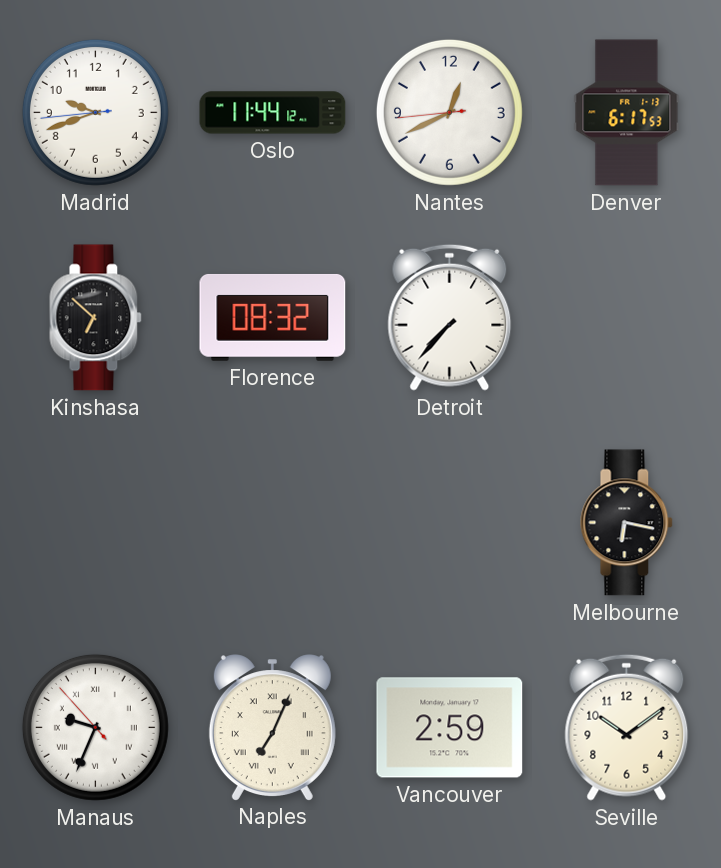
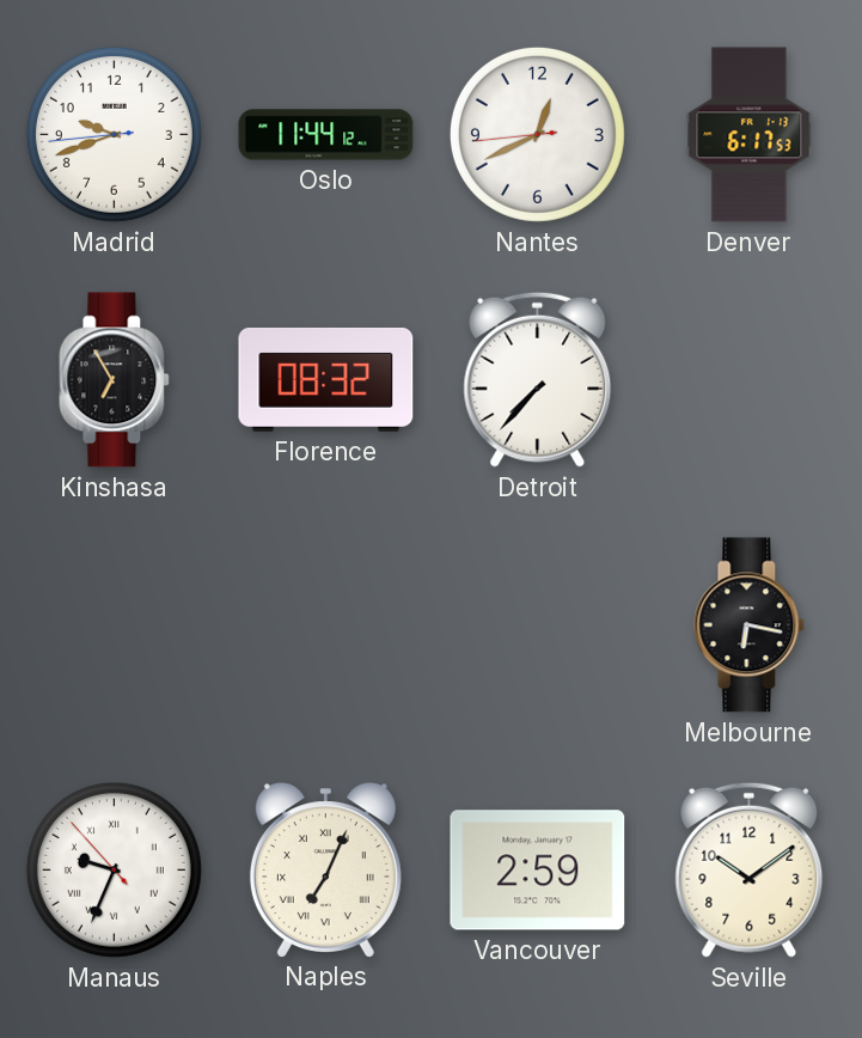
Kinshasa: 6:52 -> 6:55
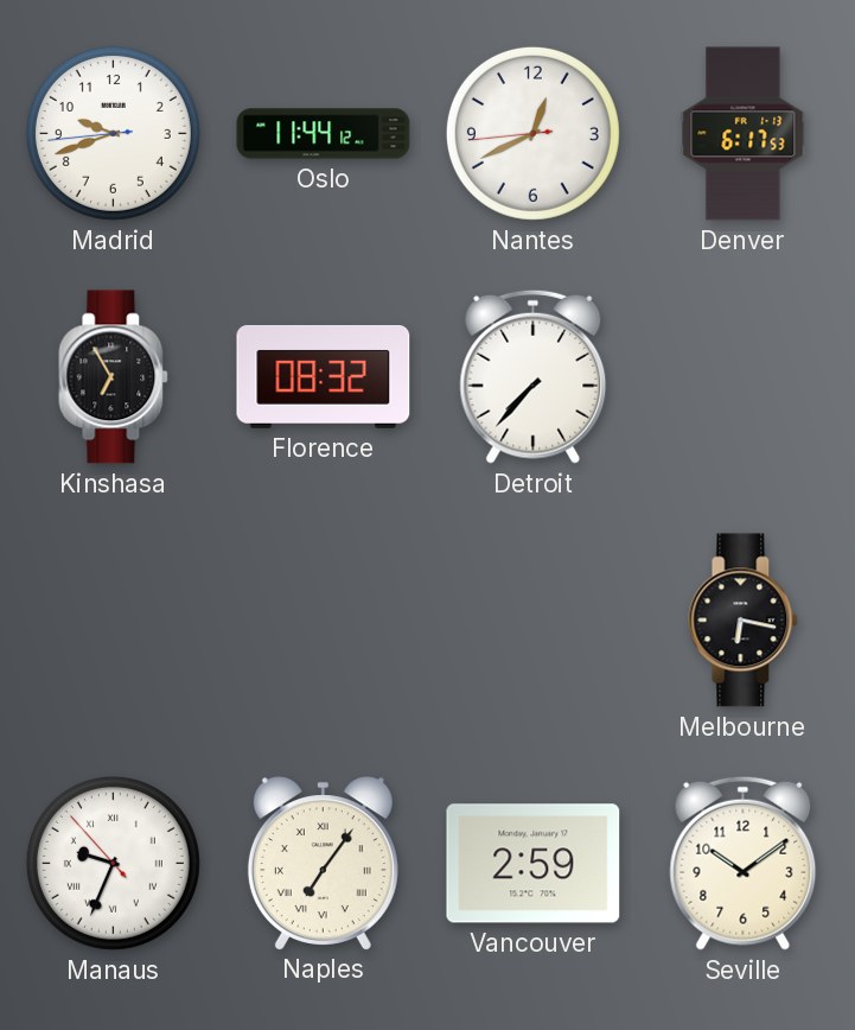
Naples: 7:04 -> 7:06
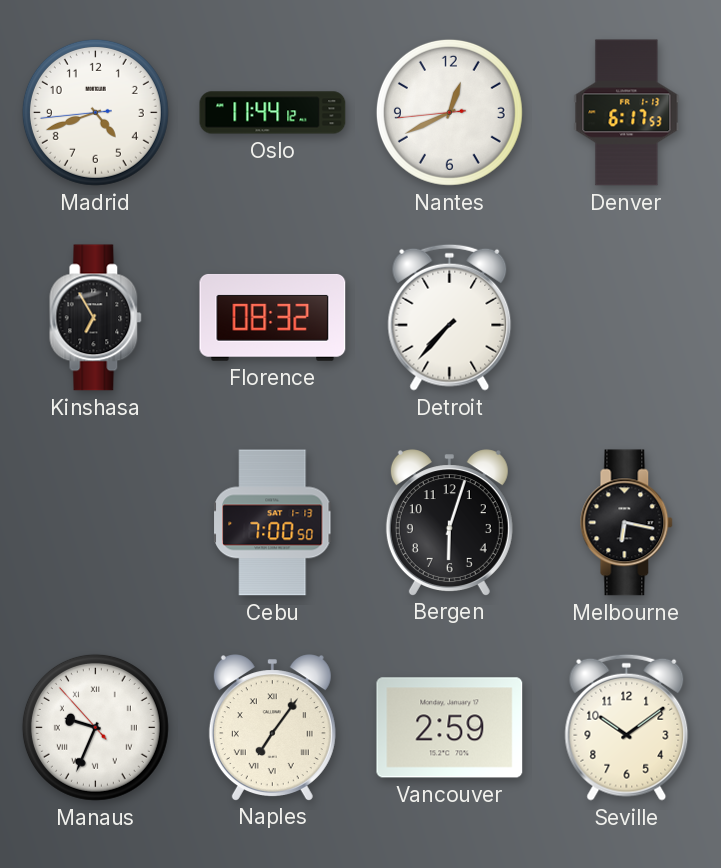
Madrid: 9:41 -> 4:41
Cebu: none -> 7:00
Bergen: none -> 6:03
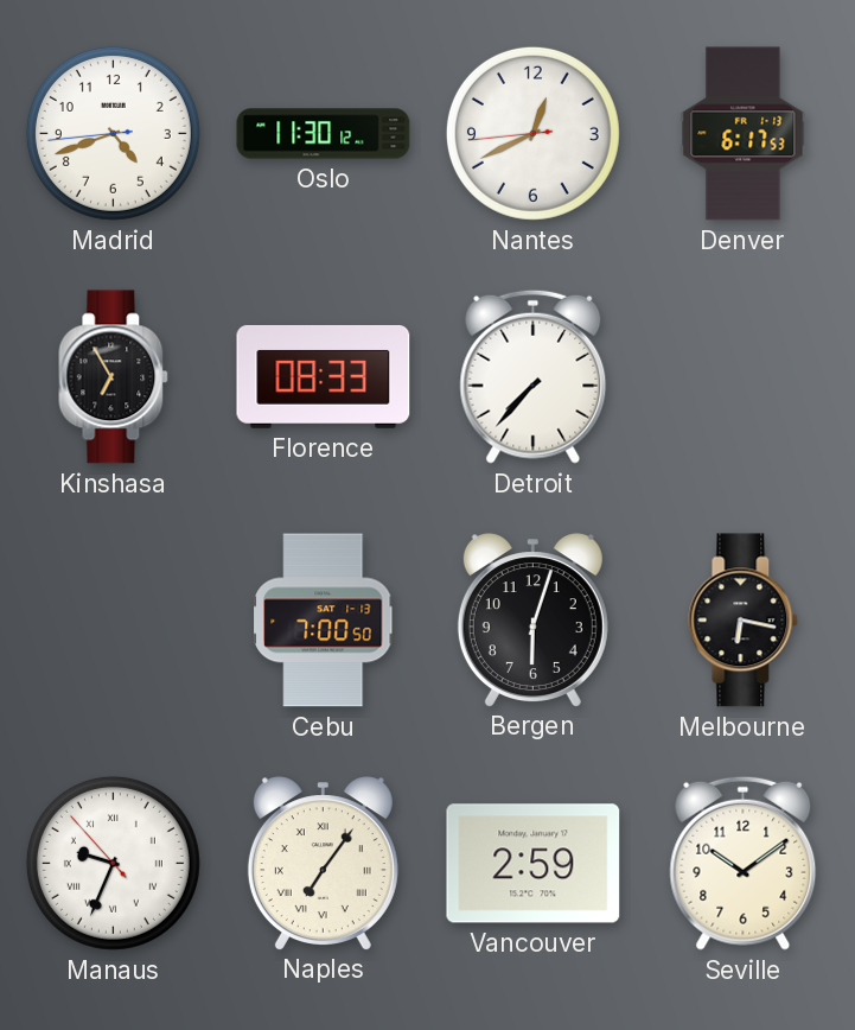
Oslo: 11:44 -> 11:30
Florence: 08:32 -> 08:33
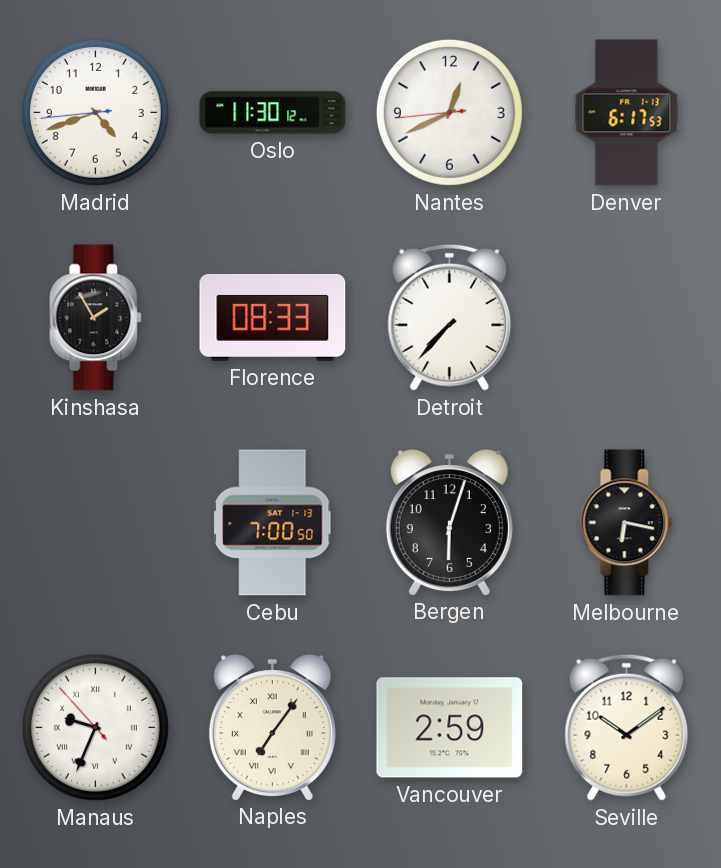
Kinshasa: 6:55 -> 1:55
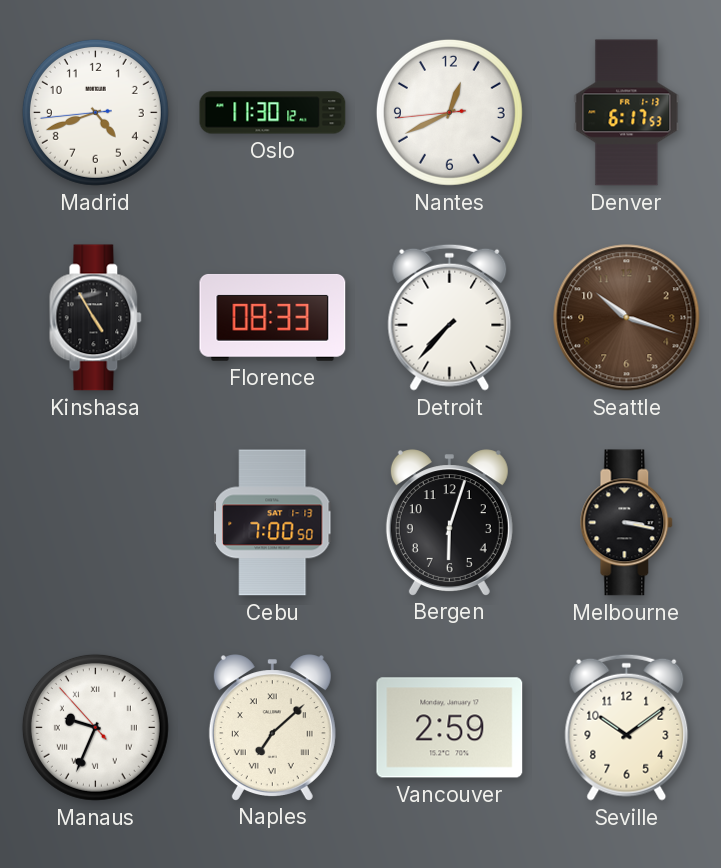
Kinshasa: 1:55 -> 4:55
Seattle: none -> 10:18
Melbourne: 6:17 -> 3:17
Naples: 7:06 -> 7:08
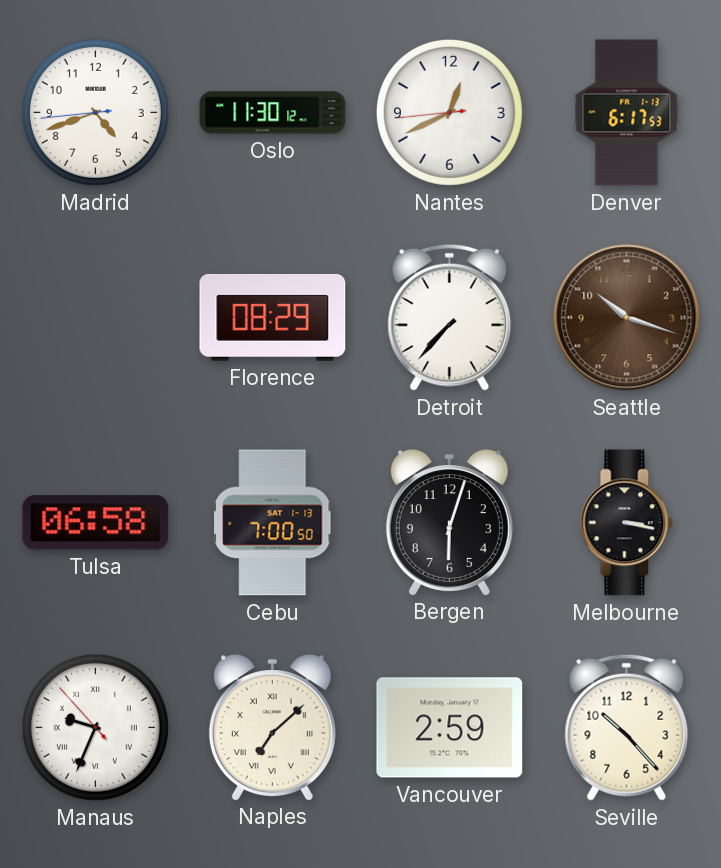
Kinshasa: 4:55 -> none
Florence: 08:33 -> 08:29
Tulsa: none -> 06:58
Seville: 10:09 -> 10:23
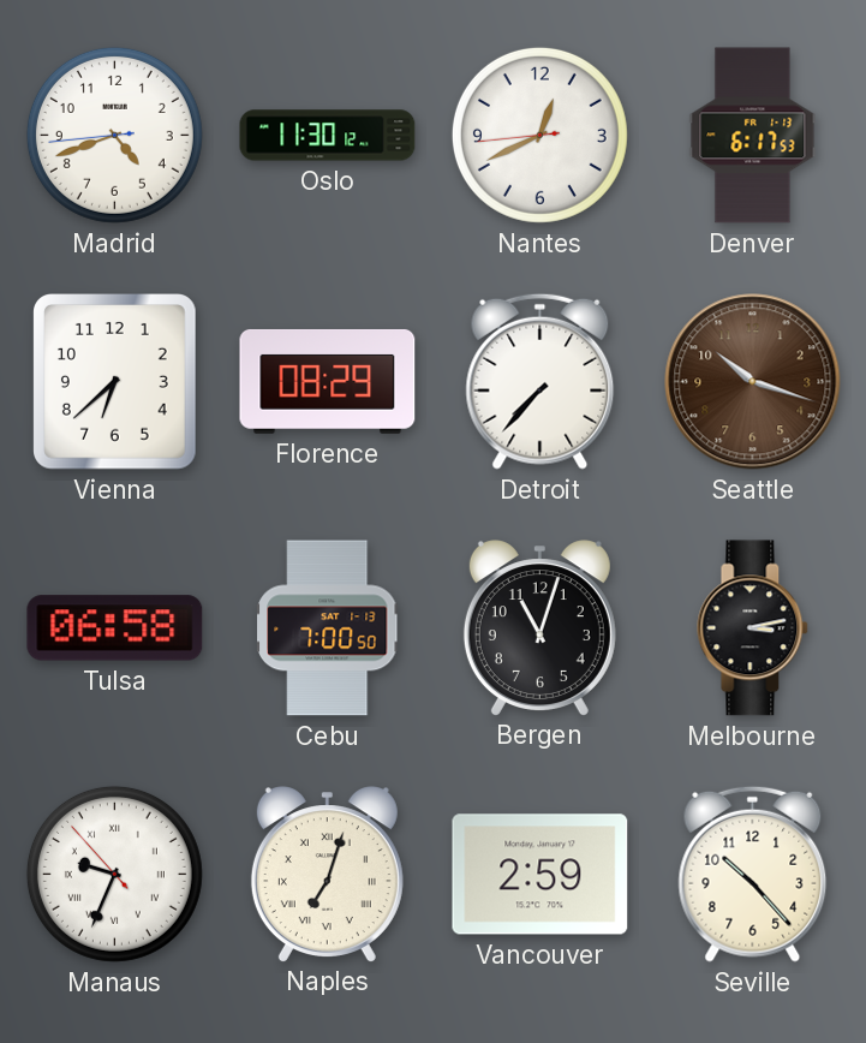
Vienna: none -> 6:38
Bergen: 6:03 -> 11:03
Melbourne: 3:17 -> 3:13
Naples: 7:08 -> 7:03
